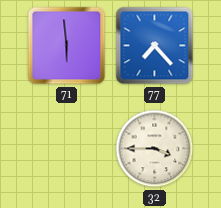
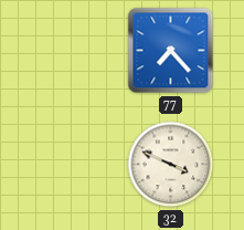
71: 5:59 -> none
32: 3:45 -> 3:49
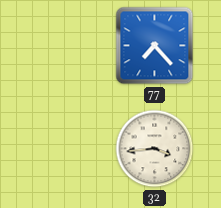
32: 3:49 -> 3:44
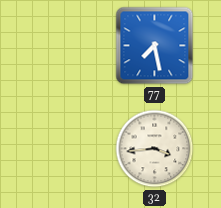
77: 7:23 -> 7:28
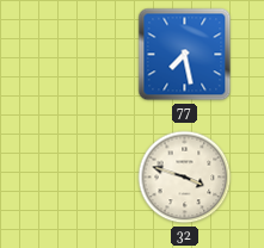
32: 3:44 -> 3:48
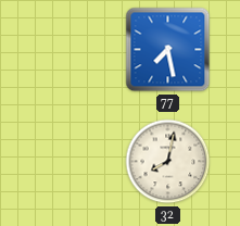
32: 3:48 -> 8:02
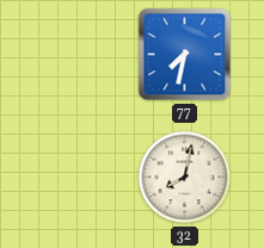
77: 7:28 -> 7:32
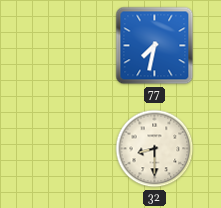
32: 8:02 -> 8:30
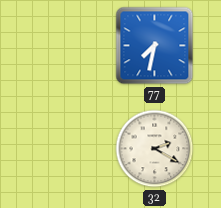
32: 8:30 -> 2:20
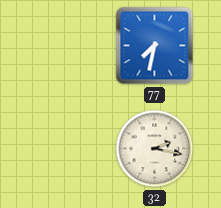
32: 2:20 -> 2:17
